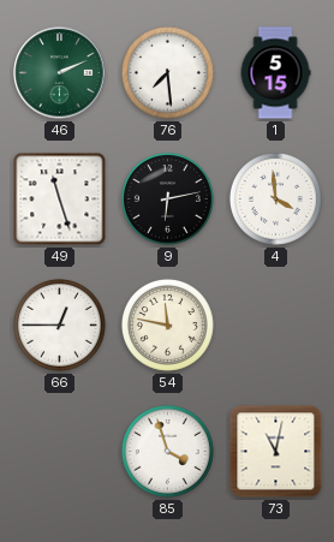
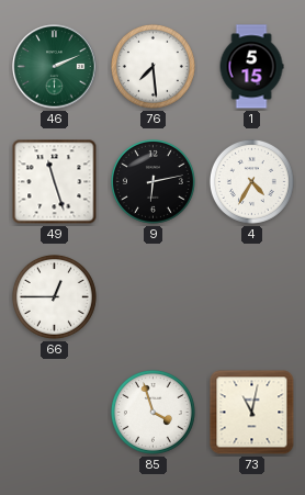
4: 3:59 -> 4:35
54: 11:47 -> none
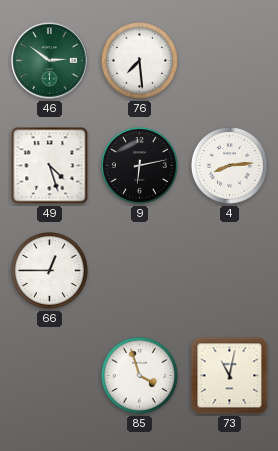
46: 2:11 -> 2:51
1: 5:15 -> none
49: 11:27 -> 4:27
4: 4:35 -> 8:14
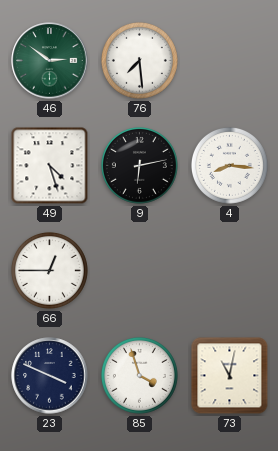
4: 8:14 -> 8:16
23: none -> 3:49
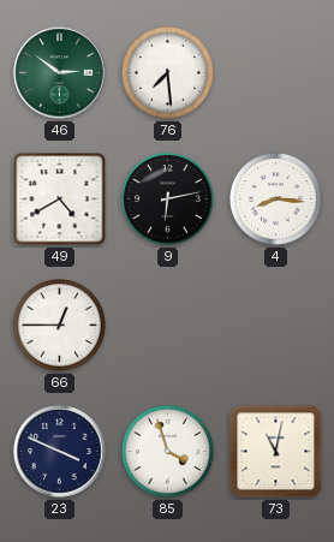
49: 4:27 -> 4:40
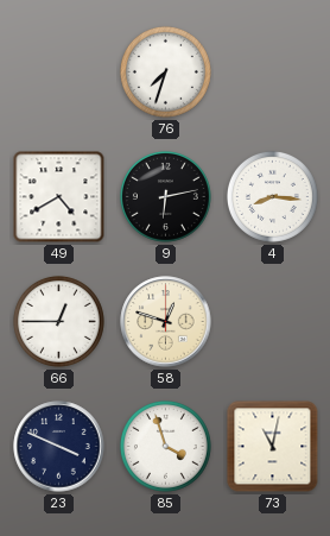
46: 2:51 -> none
76: 7:29 -> 7:33
58: none -> 12:48
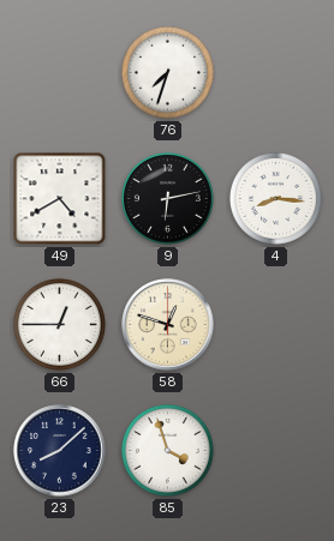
23: 3:49 -> 8:08
73: 11:02 -> none
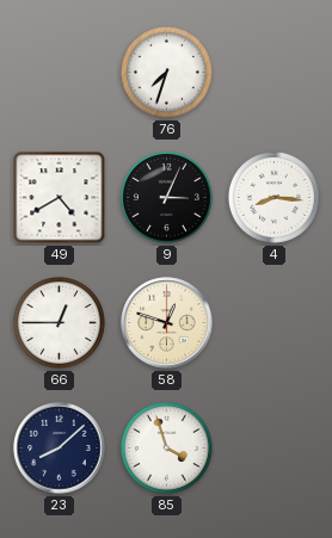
9: 6:13 -> 3:04
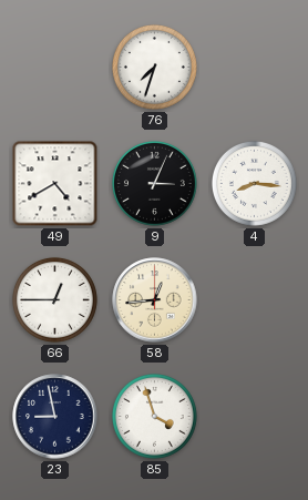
58: 12:48 -> 12:44
23: 8:08 -> 8:58
